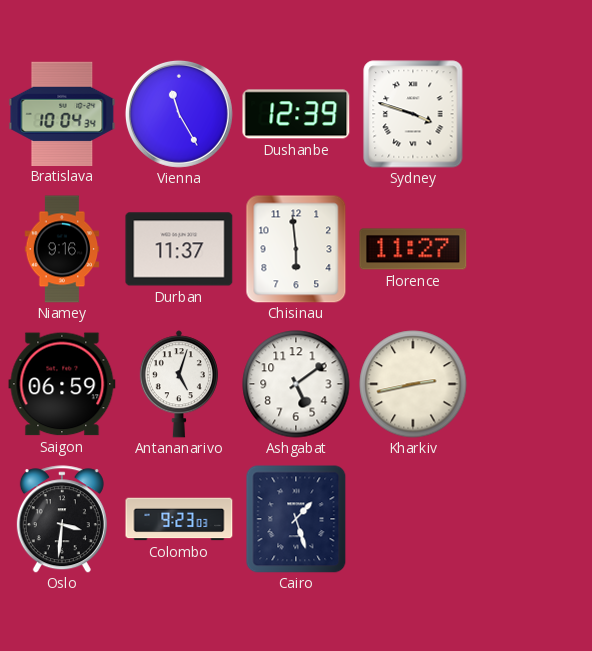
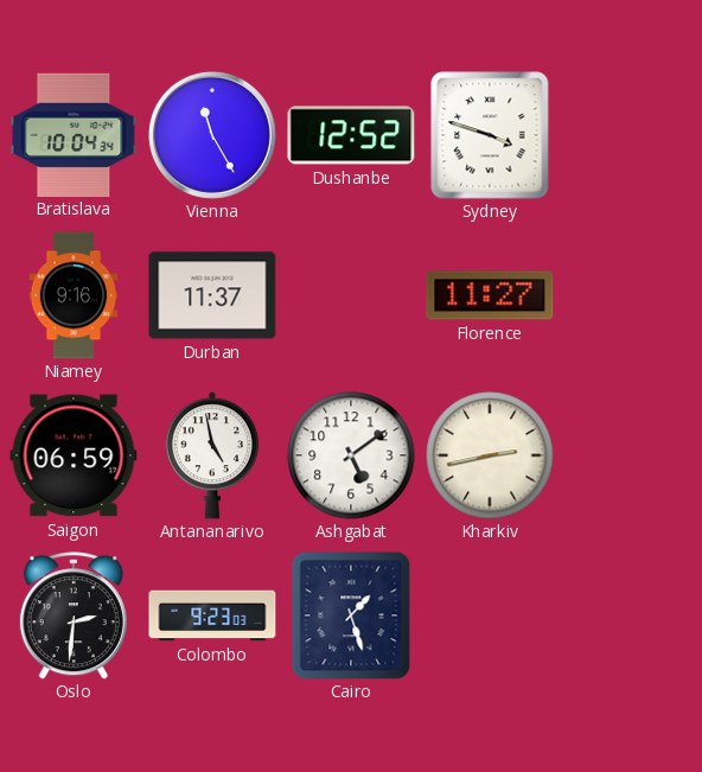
Dushanbe: 12:39 -> 12:52
Chisinau: 5:59 -> none
Antananarivo: 5:03 -> 4:58
Oslo: 3:31 -> 2:31
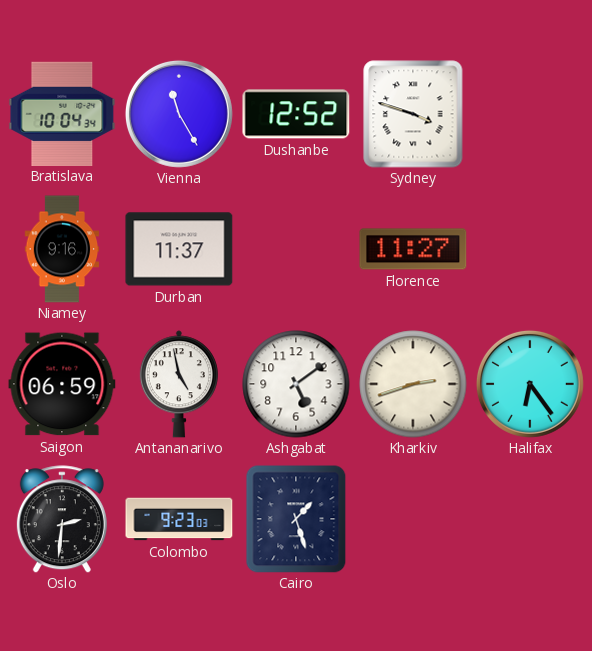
Kharkiv: 2:43 -> 2:42
Halifax: none -> 6:24
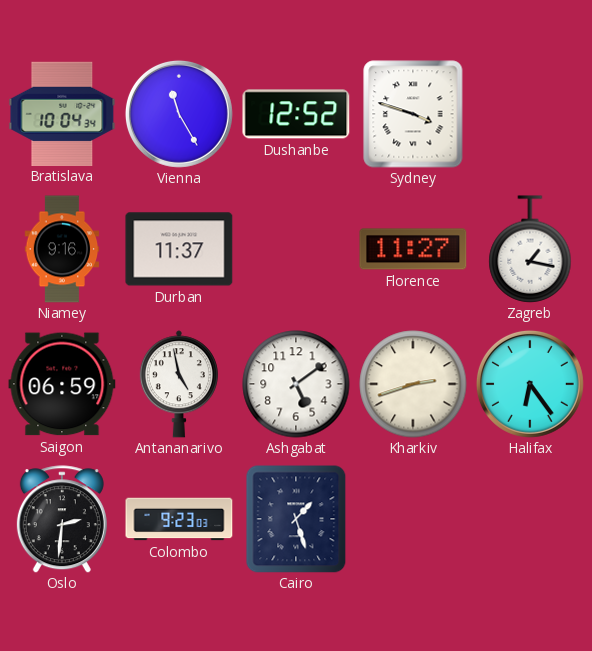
Zagreb: none -> 1:17
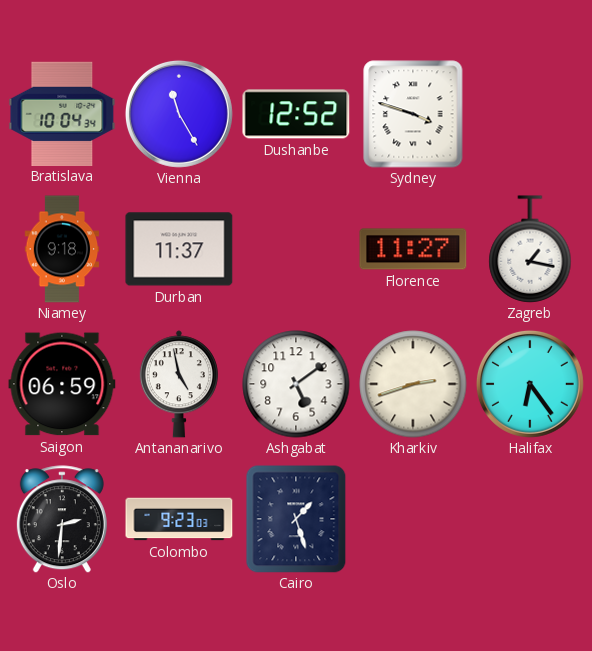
Niamey: 9:16 -> 9:18
